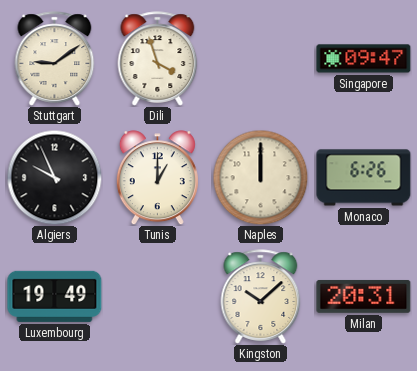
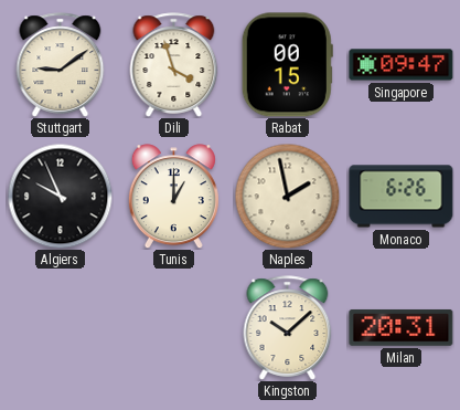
Rabat: none -> 00:15
Naples: 12:00 -> 1:58
Luxembourg: 19:49 -> none
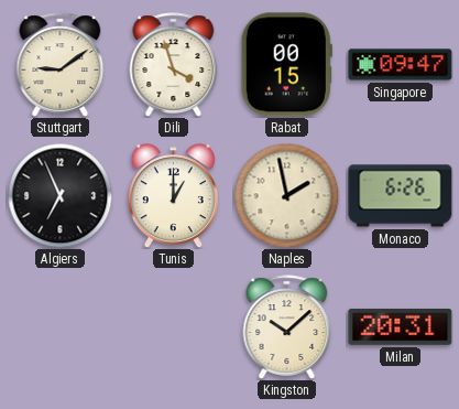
Algiers: 9:56 -> 6:56
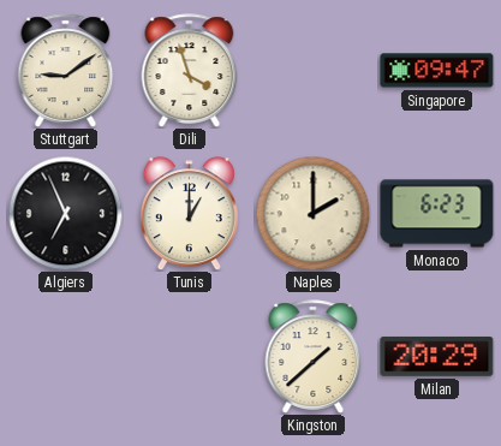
Rabat: 00:15 -> none
Naples: 1:58 -> 2:00
Monaco: 6:26 -> 6:23
Kingston: 10:08 -> 1:38
Milan: 20:31 -> 20:29
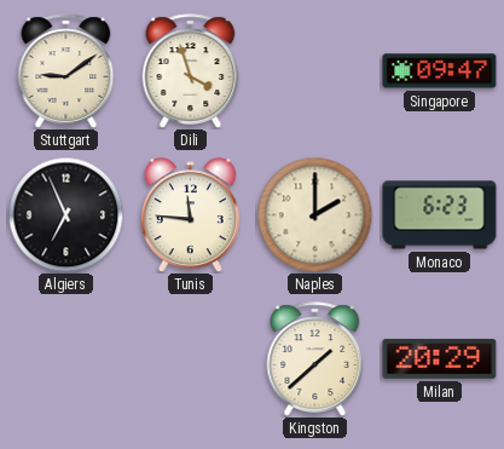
Tunis: 1:00 -> 11:46
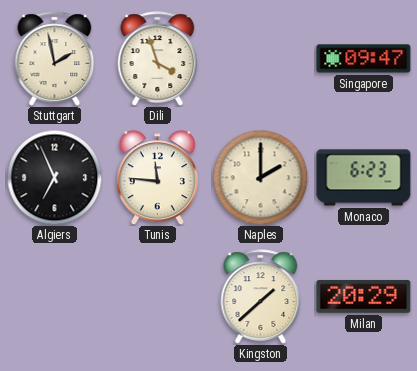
Stuttgart: 9:09 -> 1:58
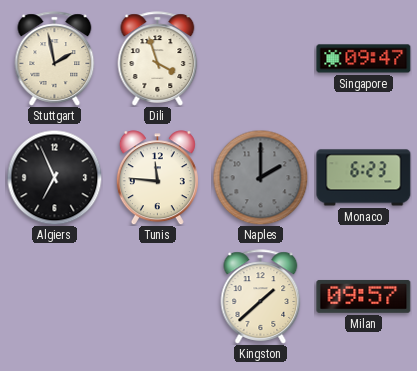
Naples dial: cream -> grey
Milan: 20:29 -> 09:57
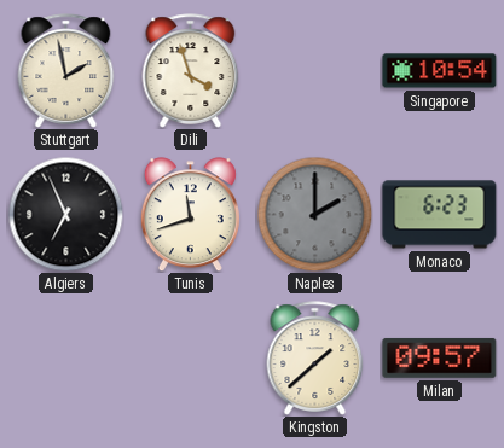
Singapore: 09:47 -> 10:54
Tunis: 11:46 -> 11:42
